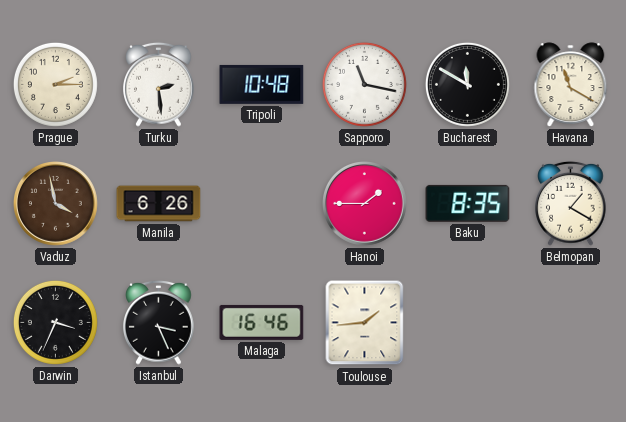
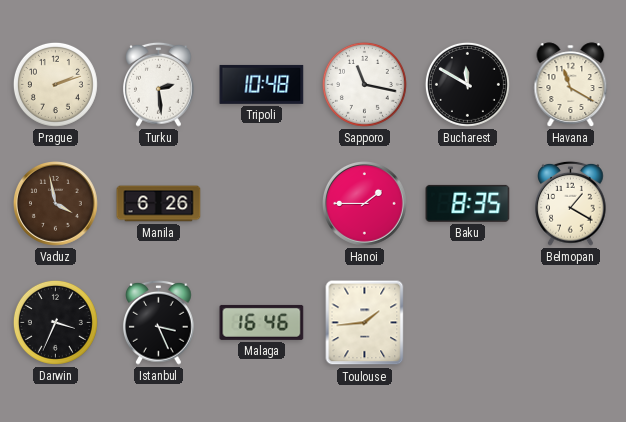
Prague: 2:15 -> 2:12
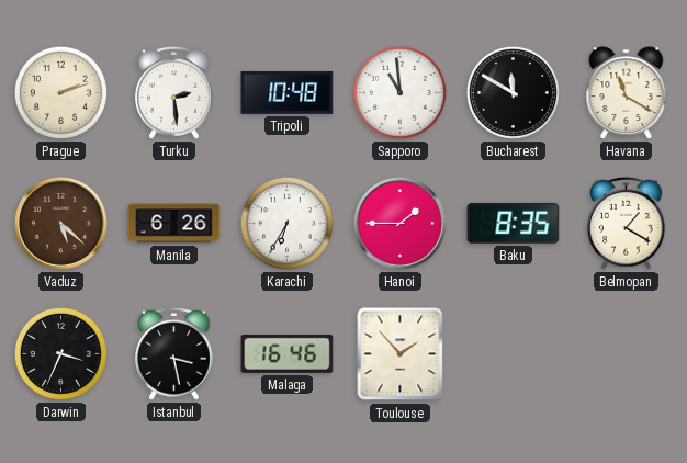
Sapporo: 11:17 -> 10:59
Vaduz: 3:58 -> 5:22
Karachi: none -> 6:35
Istanbul: 3:26 -> 3:28
Toulouse: 1:44 -> 1:53
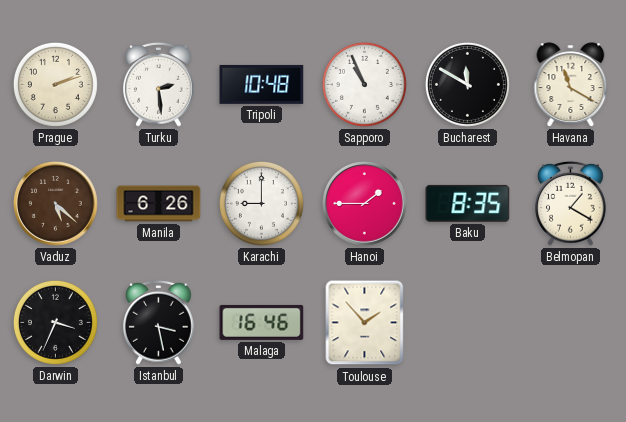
Sapporo: 10:59 -> 10:56
Karachi: 6:35 -> 9:00
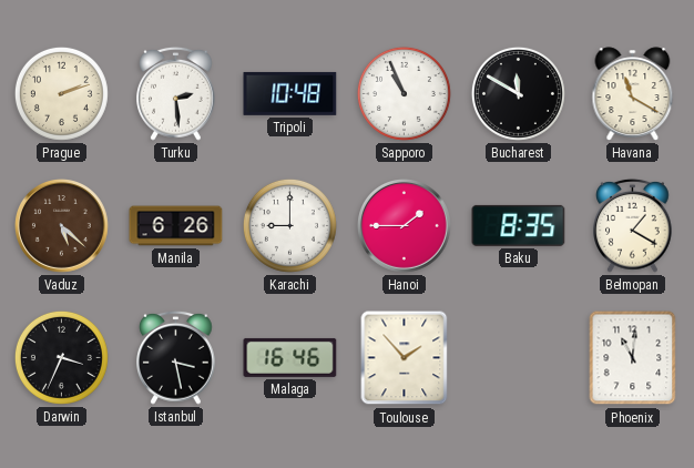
Phoenix: none -> 11:01
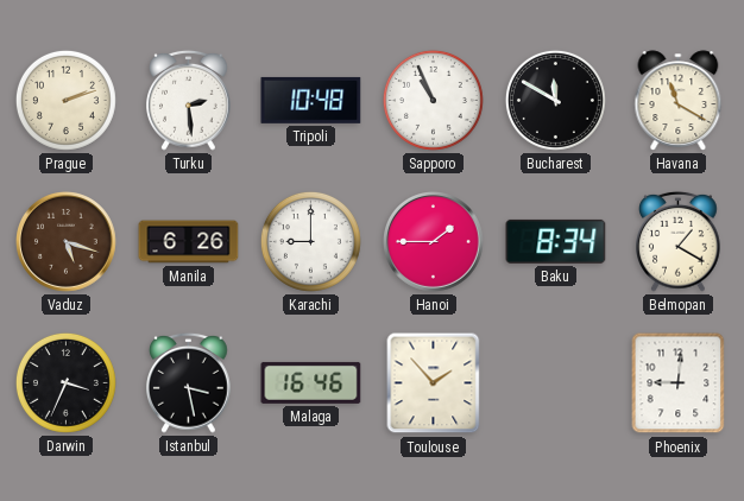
Vaduz: 5:22 -> 5:18
Baku: 8:35 -> 8:34
Phoenix: 11:01 -> 9:01
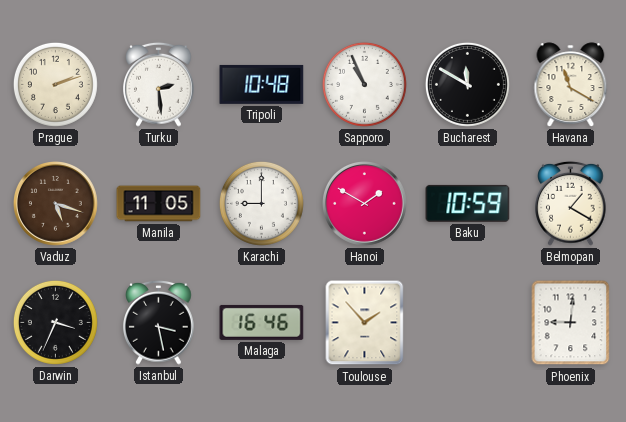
Manila: 6:26 -> 11:05
Hanoi: 1:45 -> 1:50
Baku: 8:34 -> 10:59
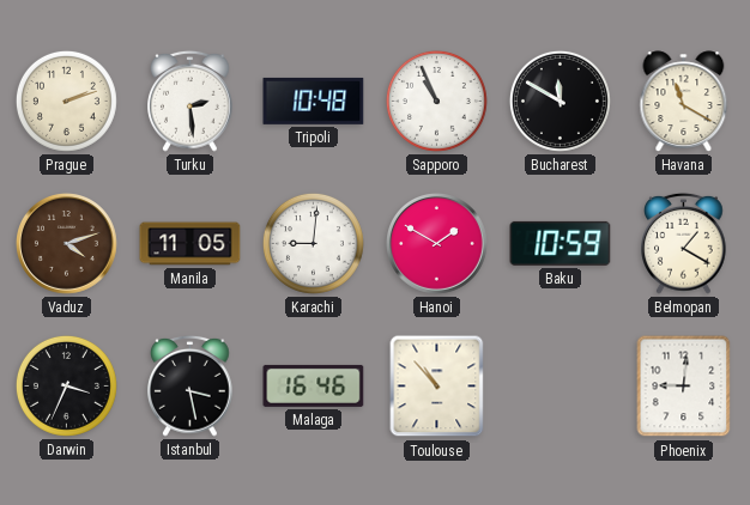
Vaduz: 5:18 -> 4:12
Karachi: 9:00 -> 9:01
Toulouse: 1:53 -> 10:53
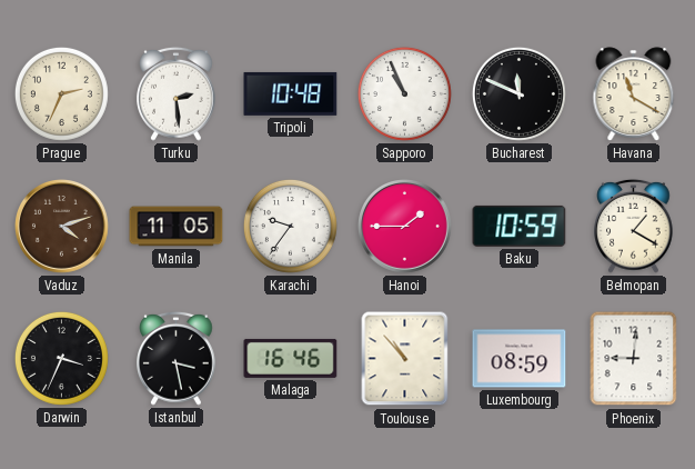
Prague: 2:12 -> 2:34
Bucharest: 11:50 -> 11:49
Karachi: 9:01 -> 9:36
Hanoi: 1:50 -> 1:45
Luxembourg: none -> 08:59
